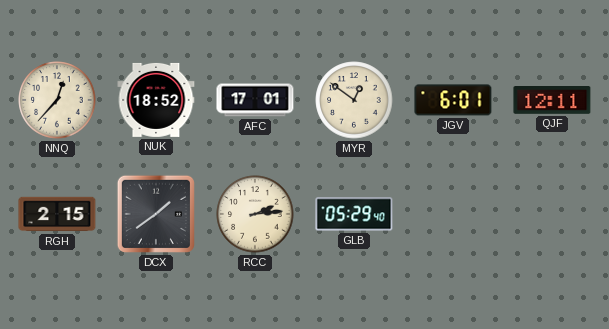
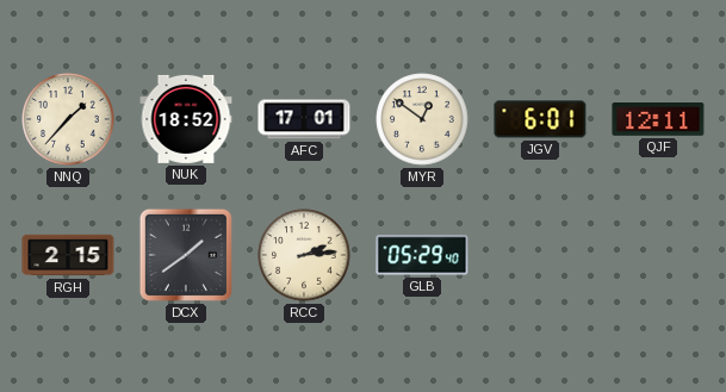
NNQ: 12:37 -> 1:37
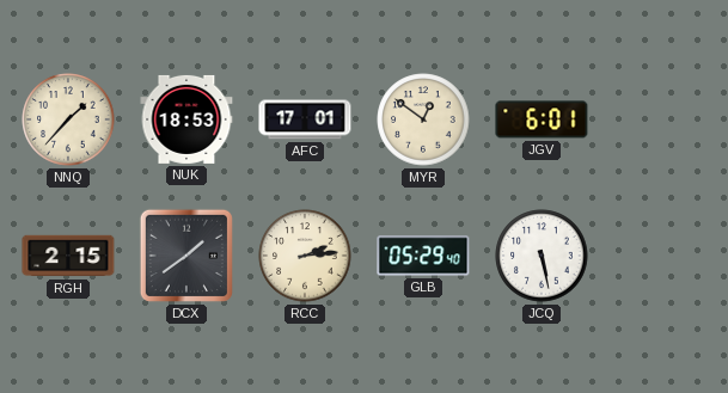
NUK: 18:52 -> 18:53
QJF: 12:11 -> none
JCQ: none -> 5:28
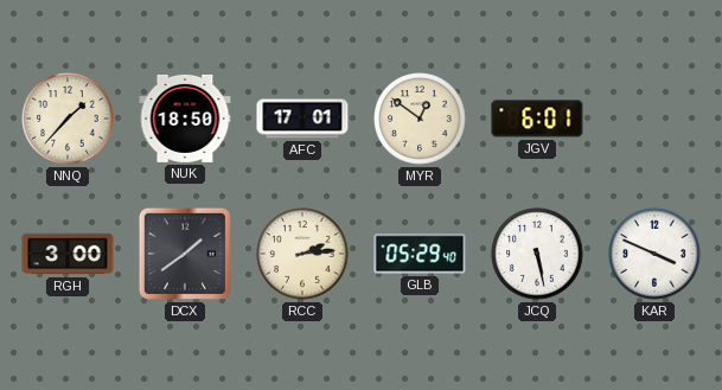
NUK: 18:53 -> 18:50
RGH: 2:15 -> 3:00
KAR: none -> 3:49
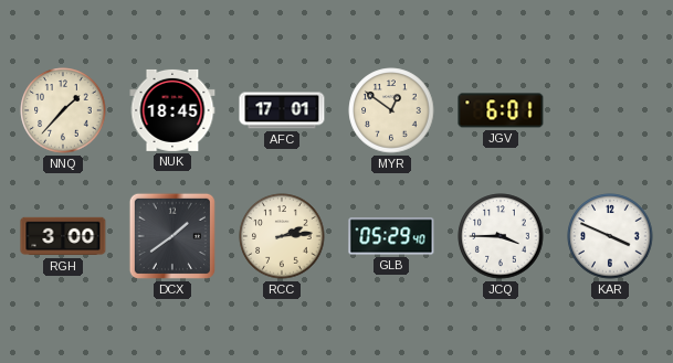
NUK: 18:50 -> 18:45
JCQ: 5:28 -> 3:45
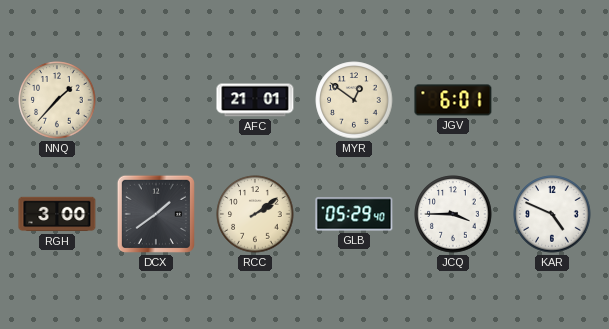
NUK: 18:45 -> none
AFC: 17:01 -> 21:01
RCC: 2:14 -> 2:09
KAR: 3:49 -> 4:49
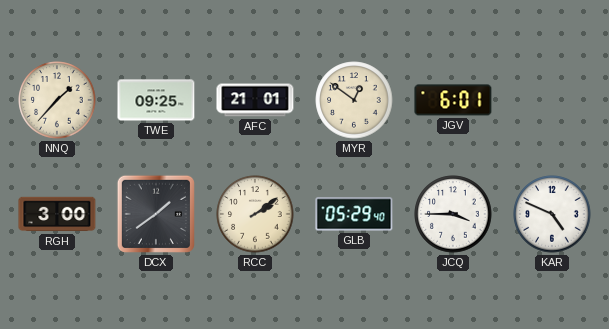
TWE: none -> 09:25
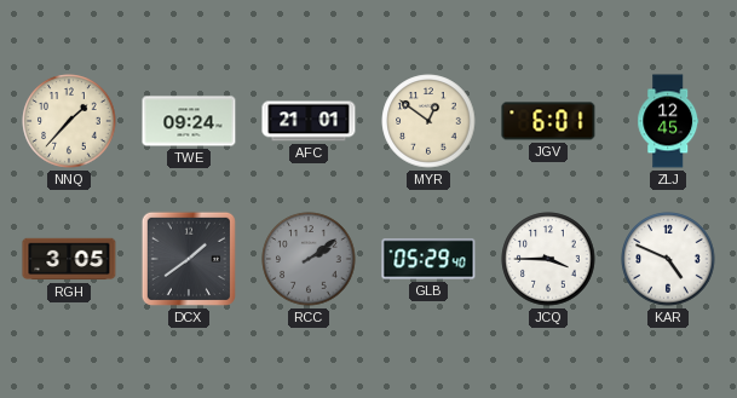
TWE: 09:25 -> 09:24
ZLJ: none -> 12:45
RGH: 3:00 -> 3:05
RCC dial: cream -> grey
